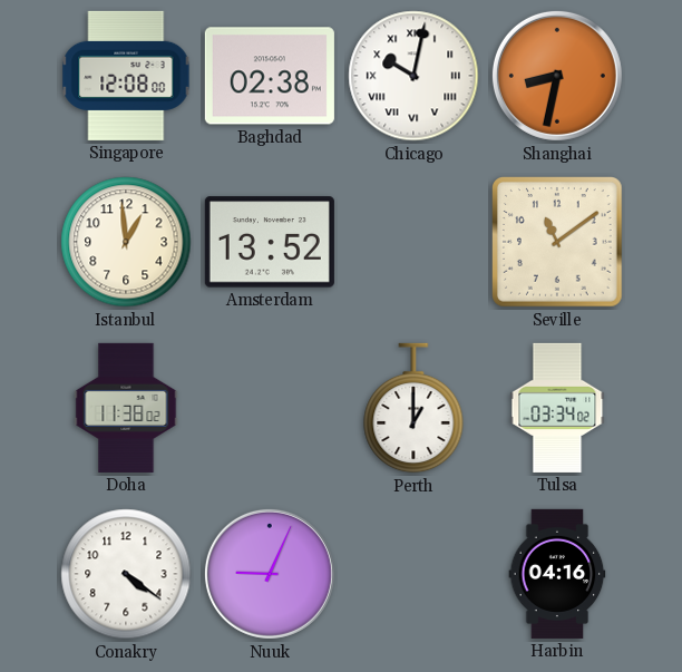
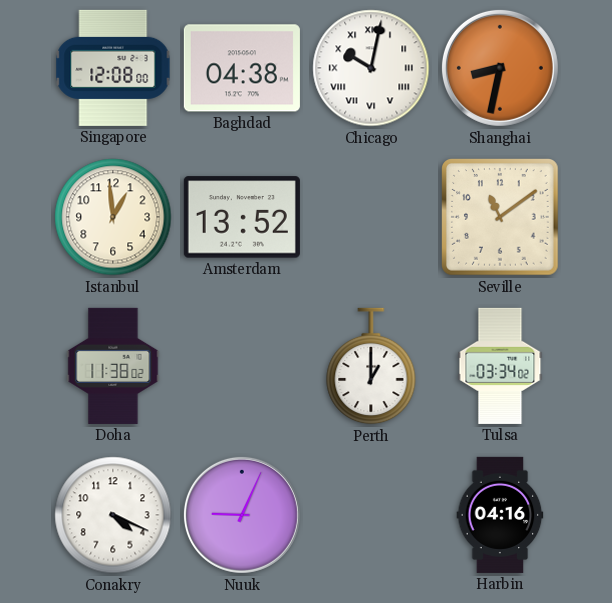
Baghdad: 02:38 -> 04:38
Conakry: 4:21 -> 4:19
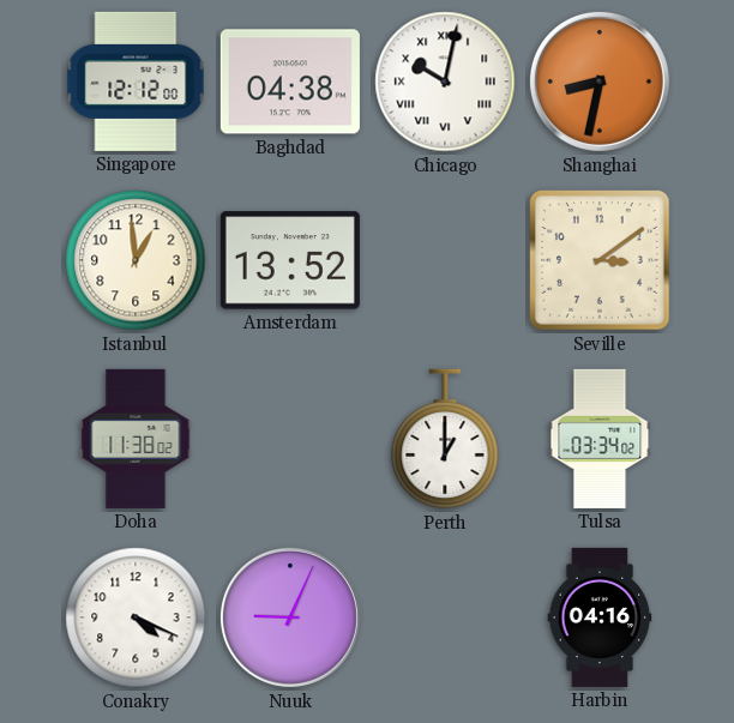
Singapore: 12:08 -> 12:12
Seville: 11:09 -> 3:09
